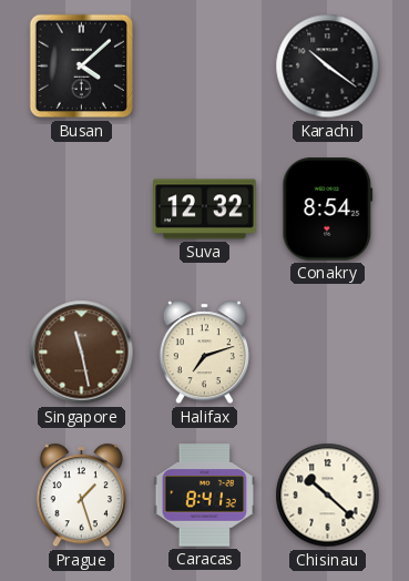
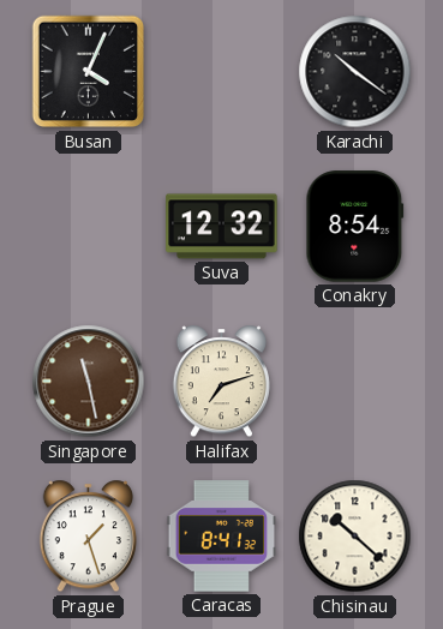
Busan: 4:08 -> 4:04
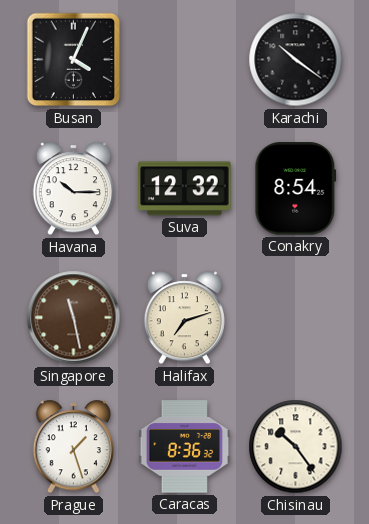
Havana: none -> 10:15
Caracas: 8:41 -> 8:36
Chisinau: 10:22 -> 10:24
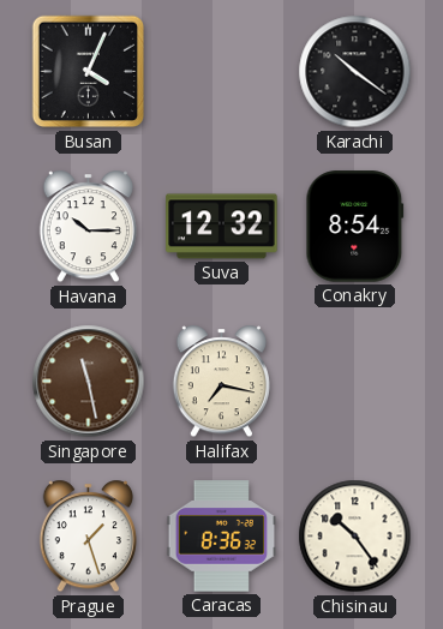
Halifax: 7:12 -> 7:17
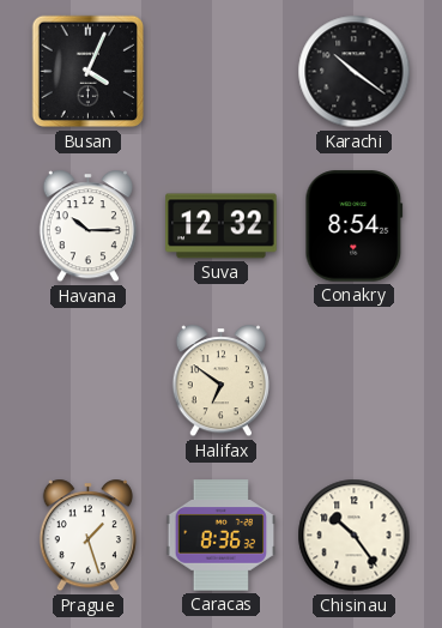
Singapore: 11:28 -> none
Halifax: 7:17 -> 6:51
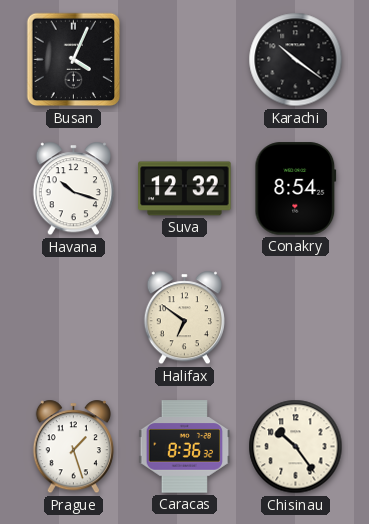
Havana: 10:15 -> 10:18
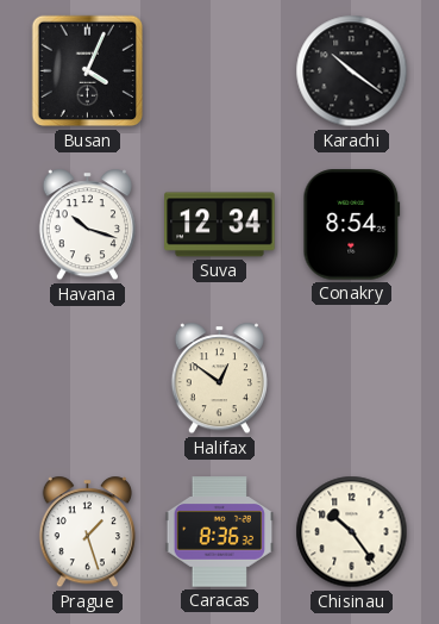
Suva: 12:32 -> 12:34
Halifax: 6:51 -> 12:51
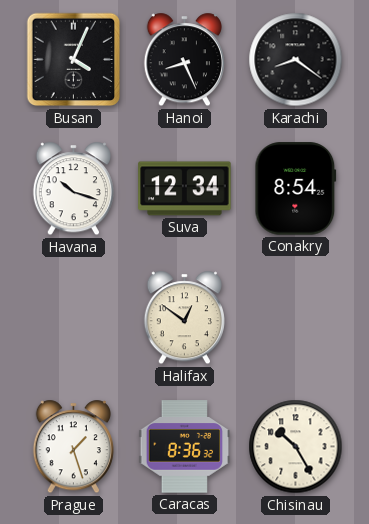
Hanoi: none -> 8:26
Karachi: 10:21 -> 8:21
Chisinau: 10:24 -> 10:25
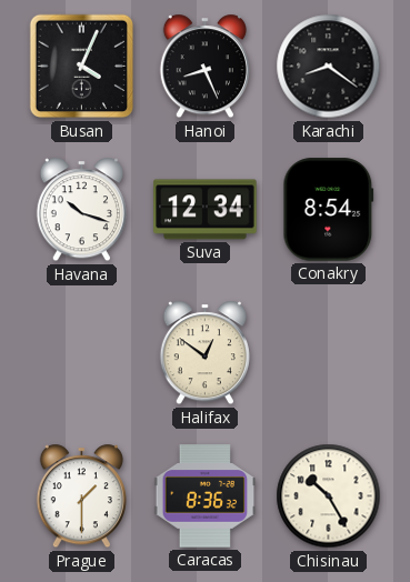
Prague: 1:27 -> 1:30
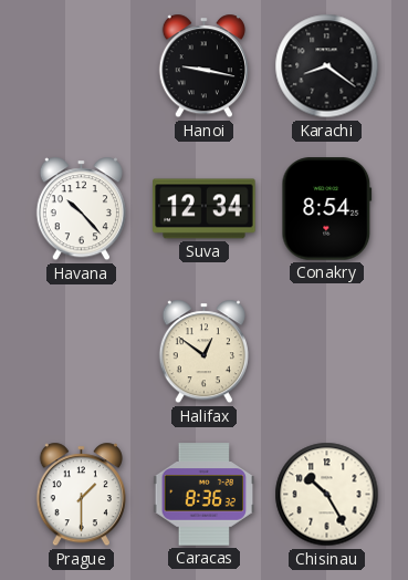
Busan: 4:04 -> none
Hanoi: 8:26 -> 9:17
Havana: 10:18 -> 10:23
